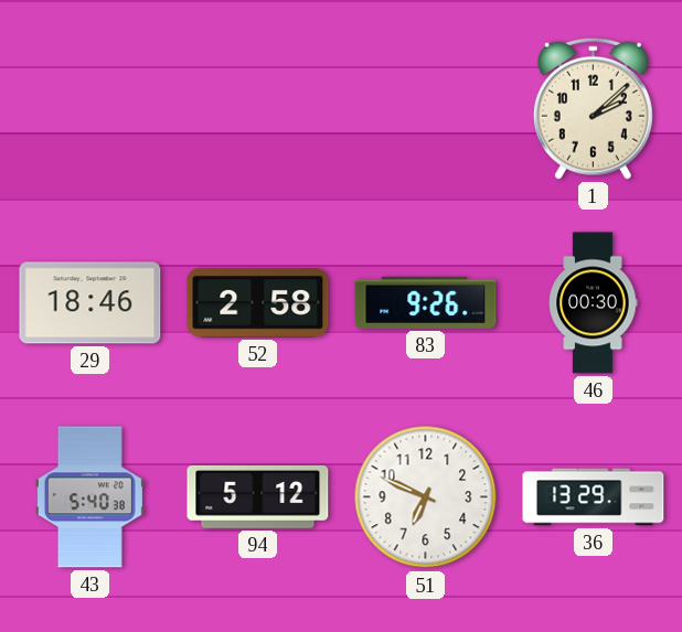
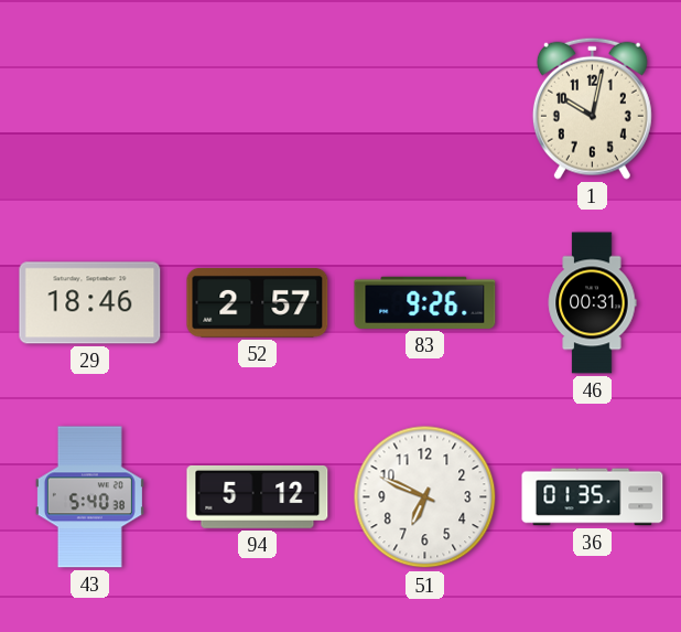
1: 2:08 -> 10:02
52: 2:58 -> 2:57
46: 00:30 -> 00:31
36: 13:29 -> 01:35
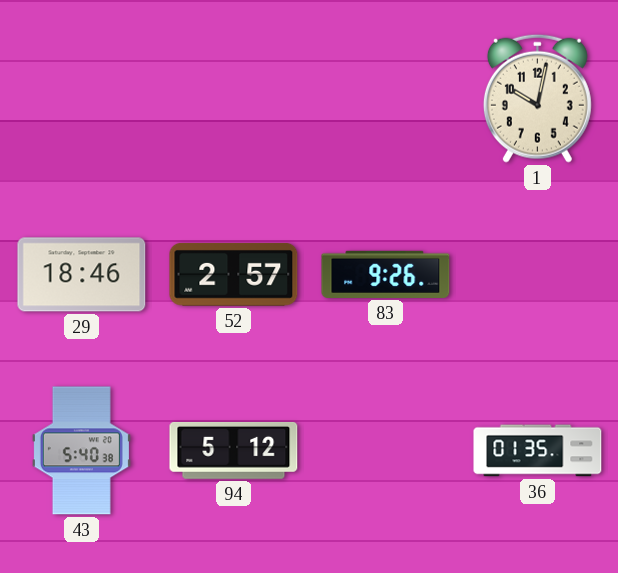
46: 00:31 -> none
51: 6:49 -> none
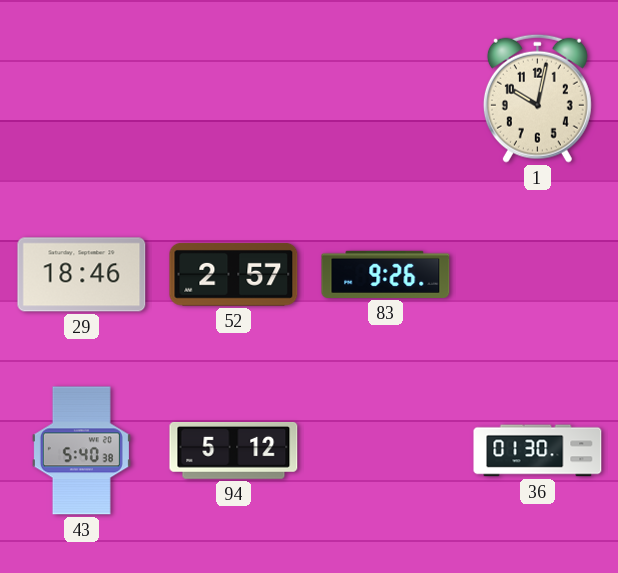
36: 01:35 -> 01:30
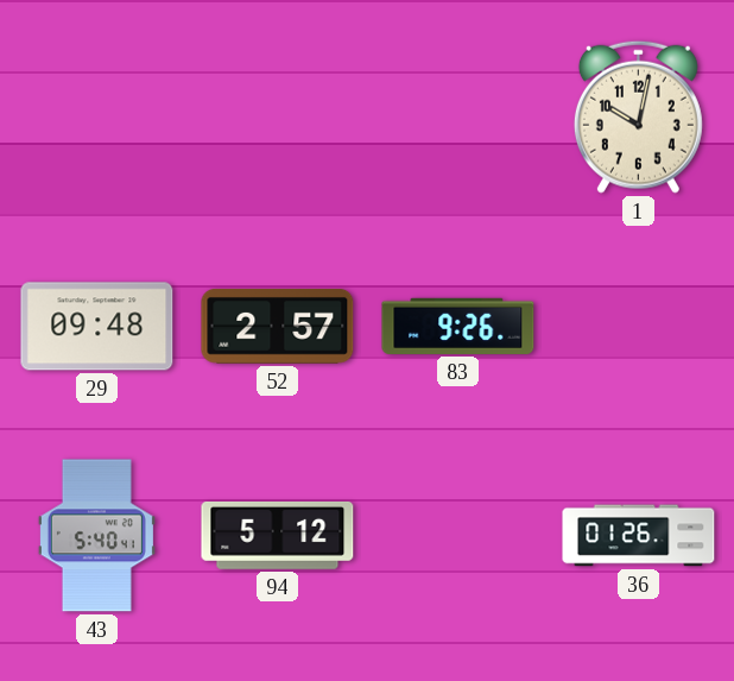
29: 18:46 -> 09:48
43: 5:40:38 -> 5:40:41
36: 01:30 -> 01:26
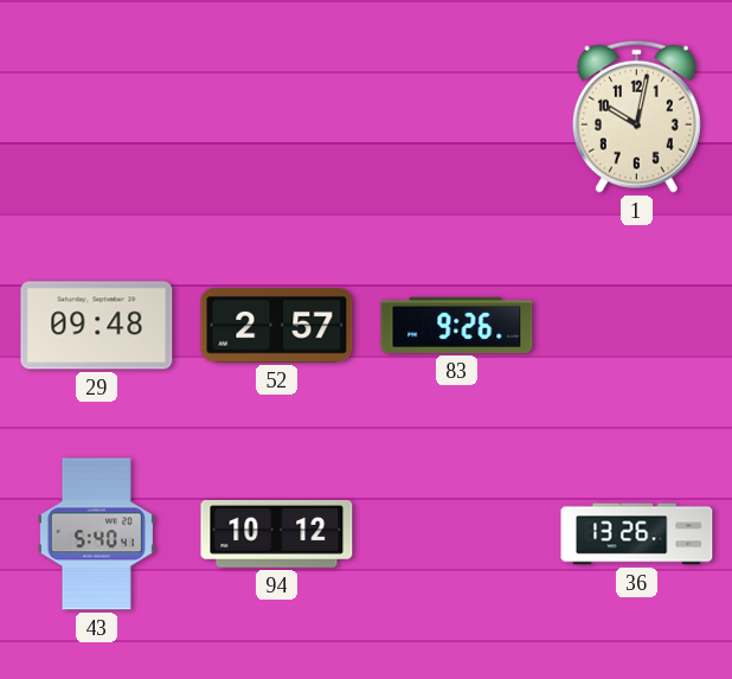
94: 5:12 -> 10:12
36: 01:26 -> 13:26
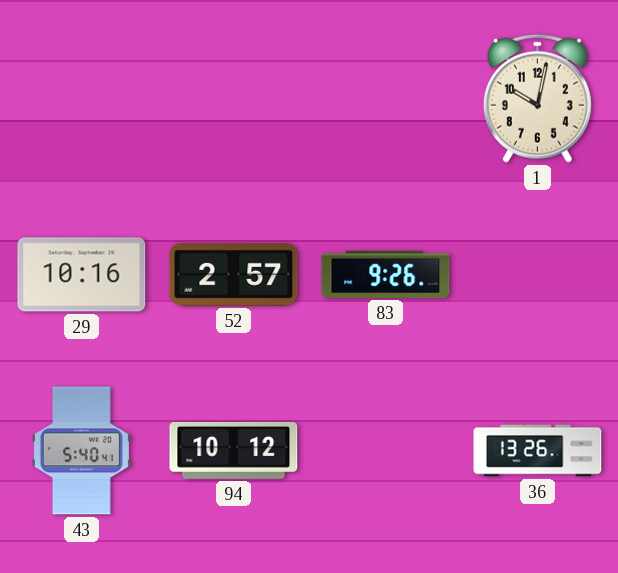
29: 09:48 -> 10:16
